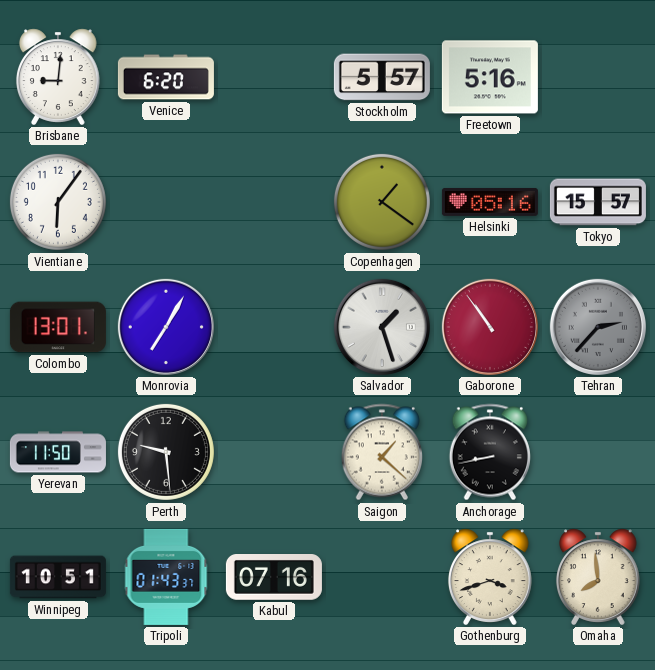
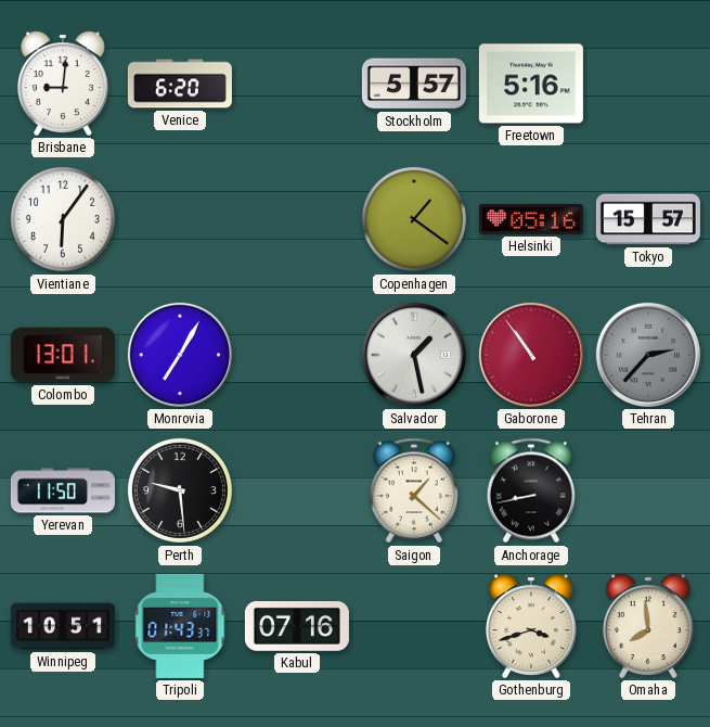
Salvador: 1:27 -> 1:28
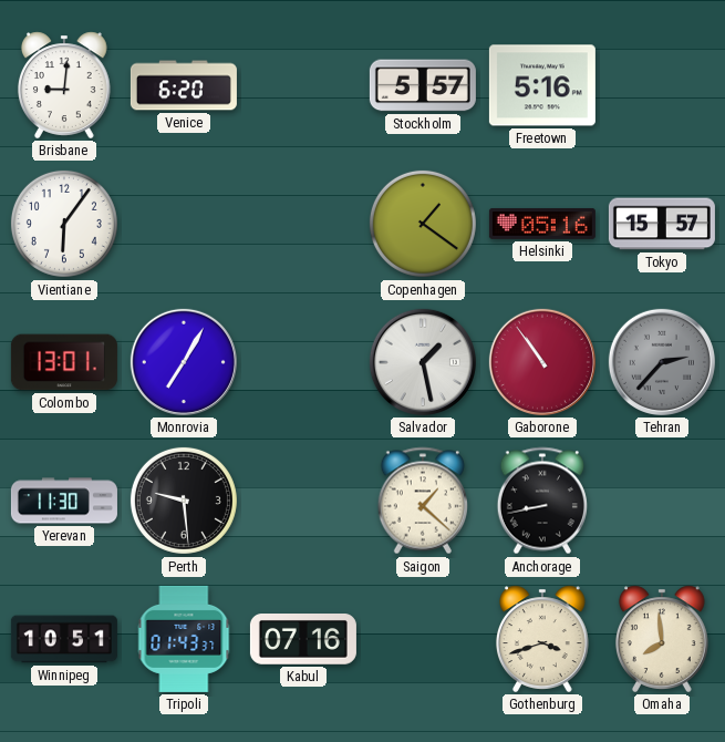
Yerevan: 11:50 -> 11:30
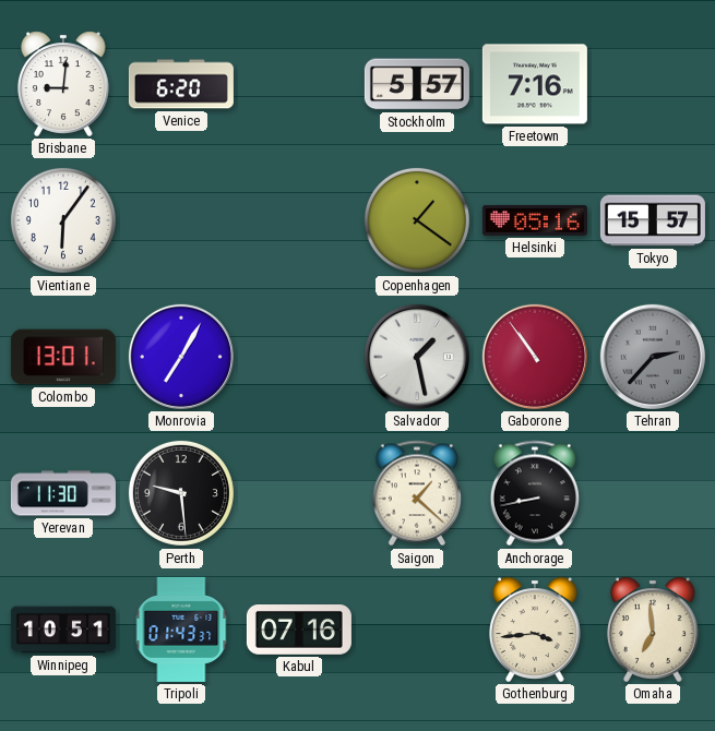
Freetown: 5:16 -> 7:16
Gothenburg: 3:42 -> 3:44
Omaha: 7:59 -> 6:59
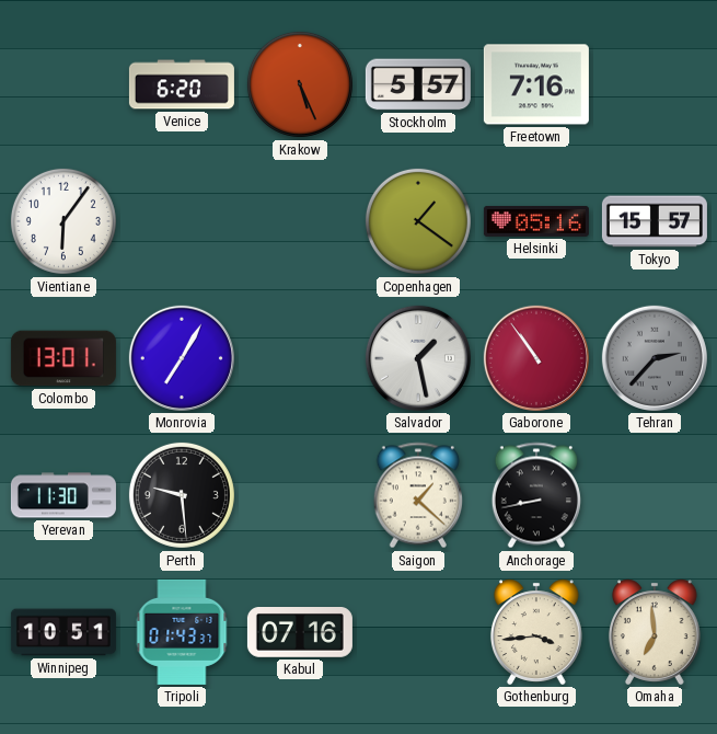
Brisbane: 9:01 -> none
Krakow: none -> 5:26
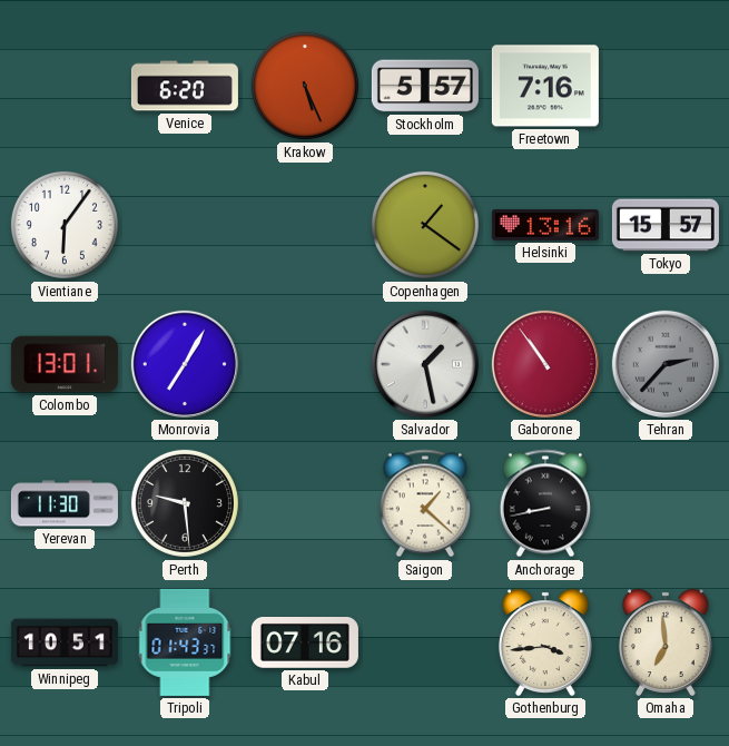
Helsinki: 05:16 -> 13:16
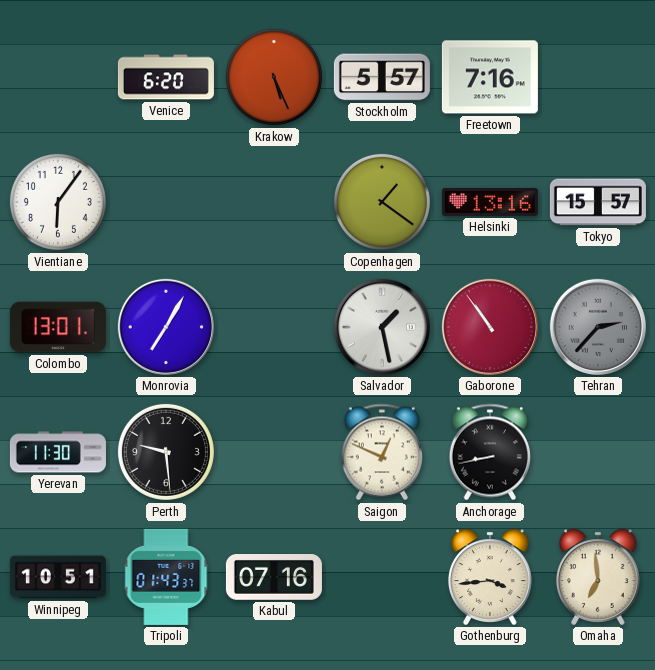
Saigon: 1:22 -> 12:49
